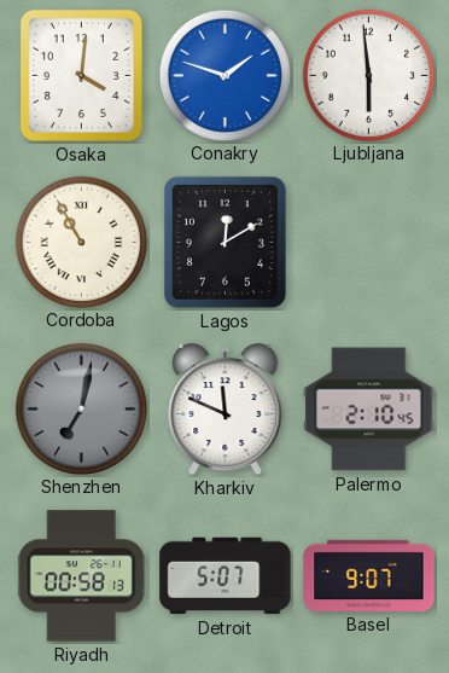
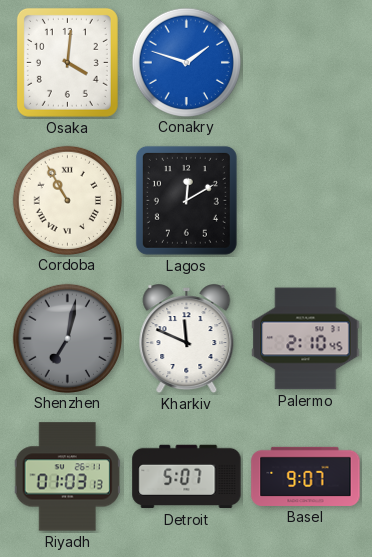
Ljubljana: 5:59 -> none
Riyadh: 00:58 -> 01:03
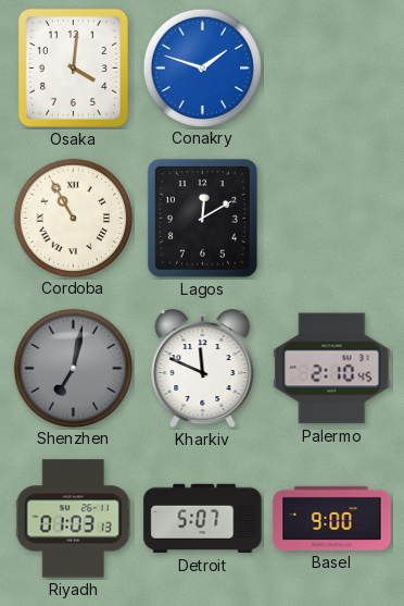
Basel: 9:07 -> 9:00
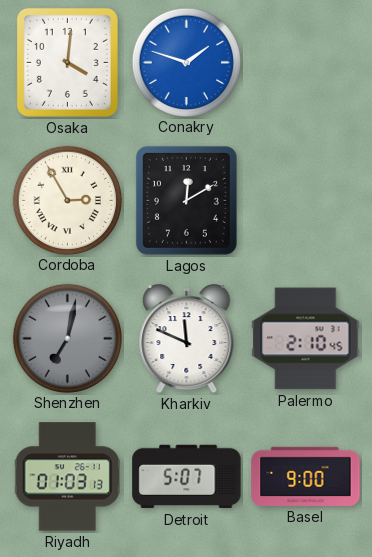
Cordoba: 10:55 -> 2:55
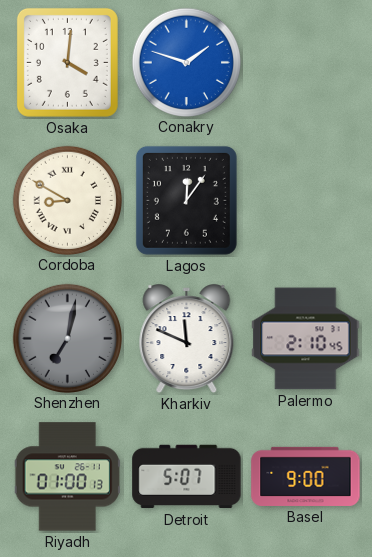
Cordoba: 2:55 -> 8:50
Lagos: 12:10 -> 12:06
Riyadh: 01:03 -> 01:00
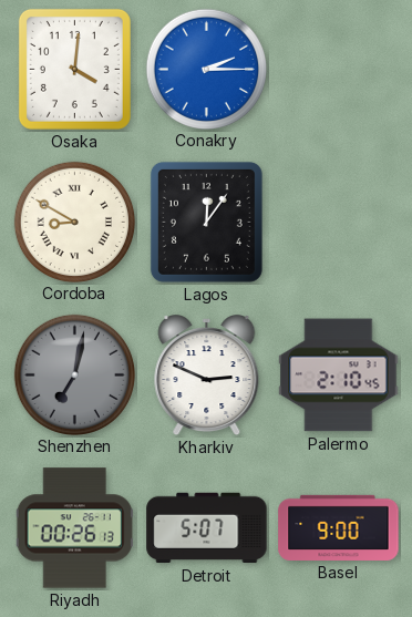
Conakry: 1:48 -> 2:15
Kharkiv: 11:49 -> 2:49
Riyadh: 01:00 -> 00:26
